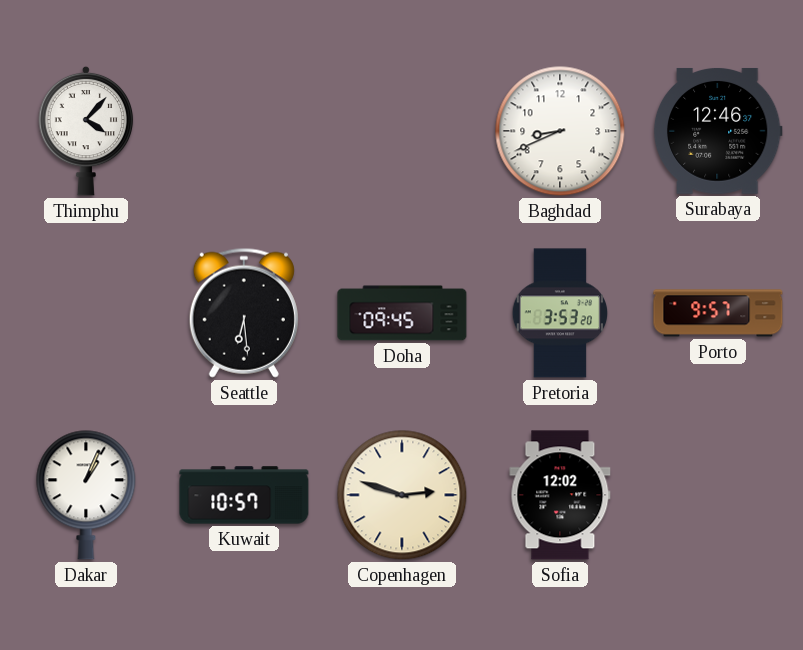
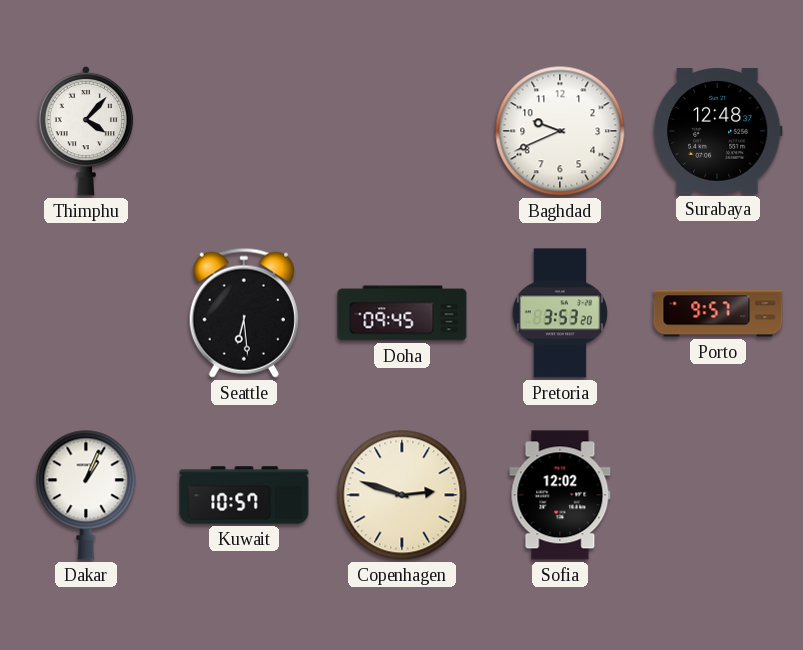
Baghdad: 8:41 -> 9:41
Surabaya: 12:46 -> 12:48
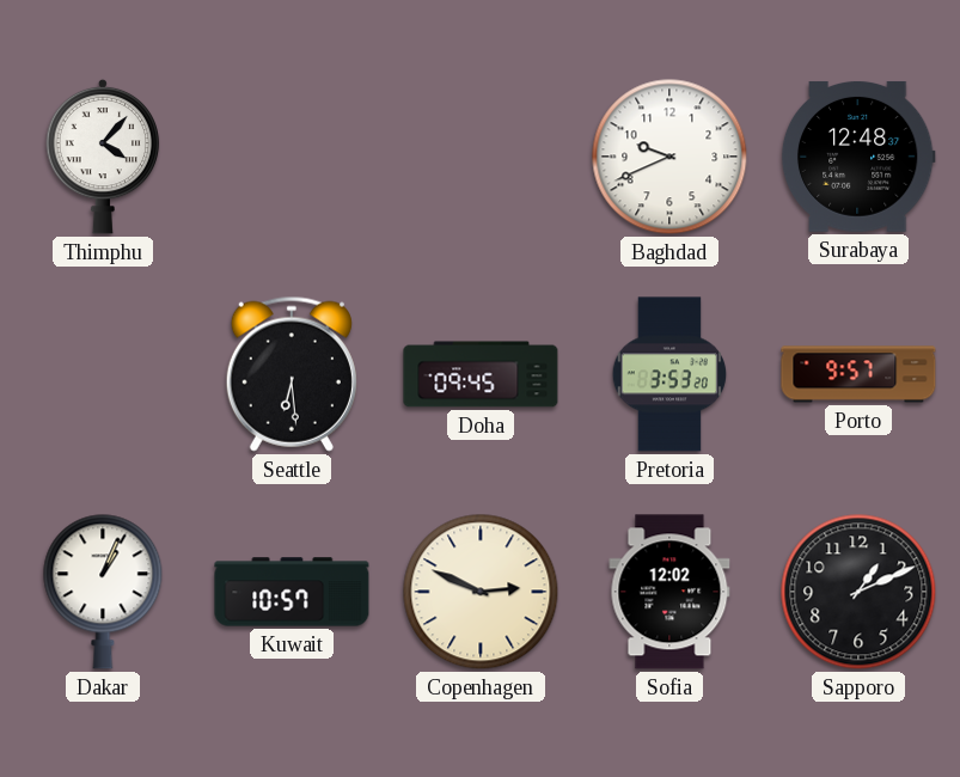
Copenhagen: 2:48 -> 2:49
Sapporo: none -> 1:11
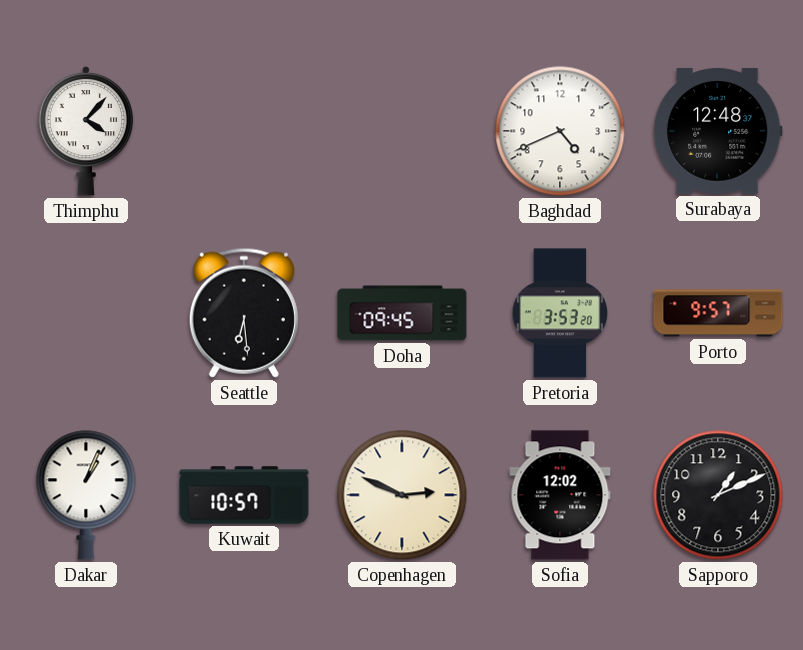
Baghdad: 9:41 -> 4:41
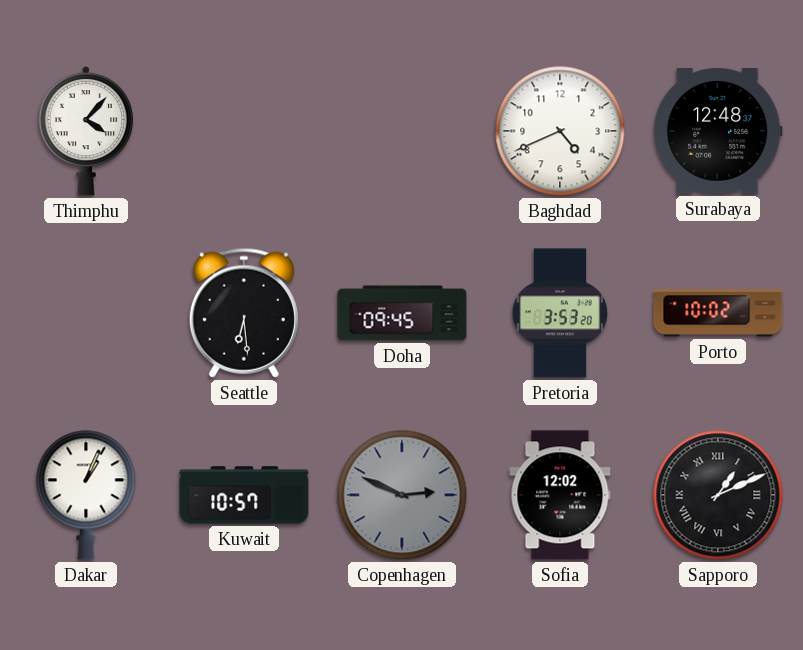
Porto: 9:57 -> 10:02
Copenhagen dial: cream -> grey
Sapporo numerals: Arabic -> Roman
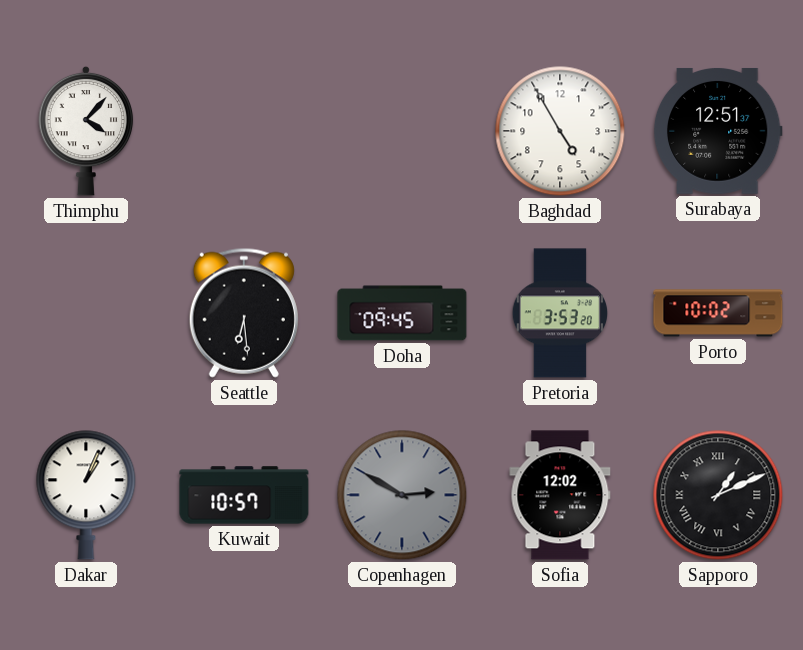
Baghdad: 4:41 -> 4:55
Surabaya: 12:48 -> 12:51
Copenhagen: 2:49 -> 2:50
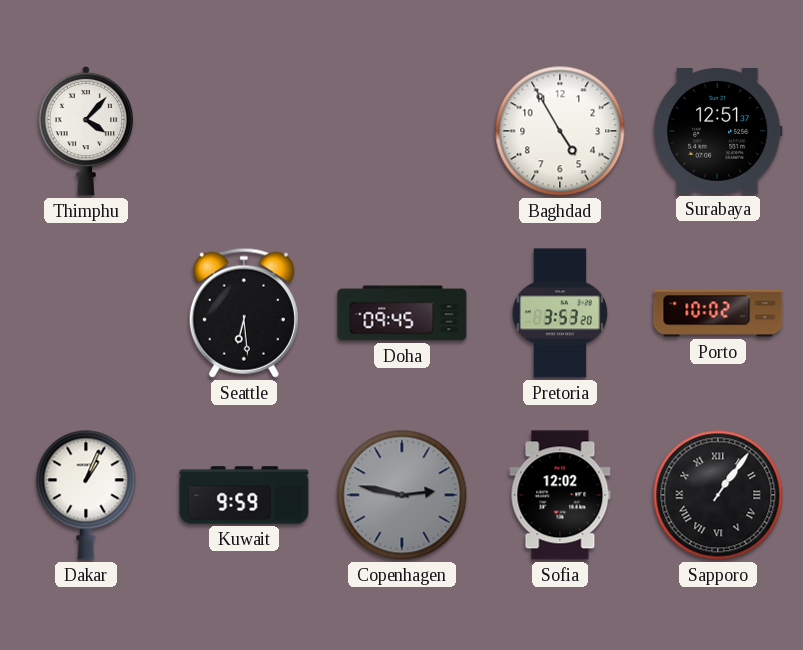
Kuwait: 10:57 -> 9:59
Copenhagen: 2:50 -> 2:47
Sapporo: 1:11 -> 1:06
